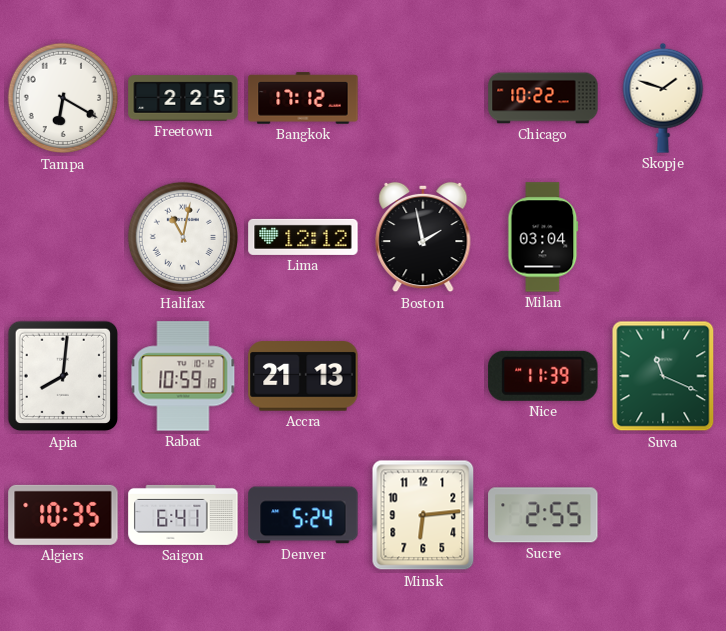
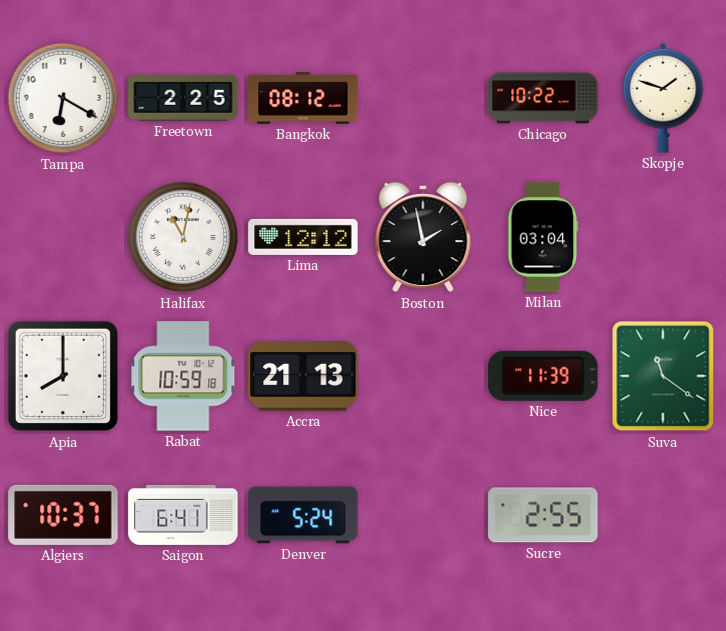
Bangkok: 17:12 -> 08:12
Apia: 8:01 -> 8:00
Suva: 11:19 -> 11:21
Algiers: 10:35 -> 10:37
Minsk: 6:14 -> none
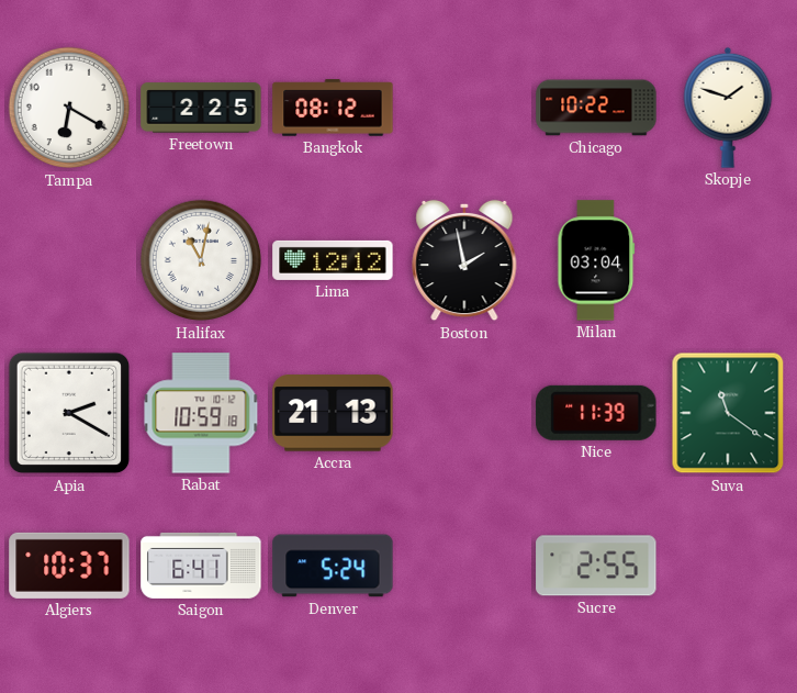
Apia: 8:00 -> 2:20
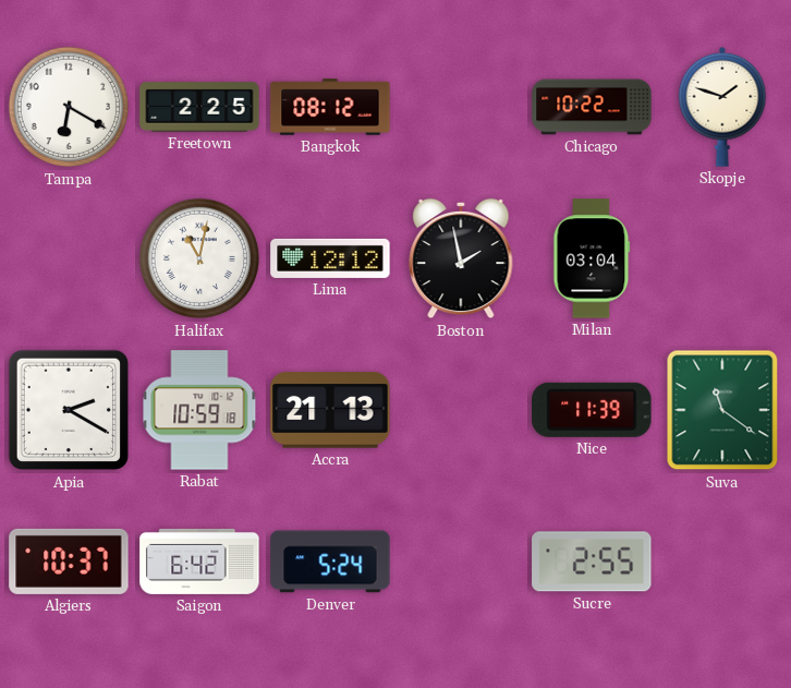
Saigon: 6:41 -> 6:42
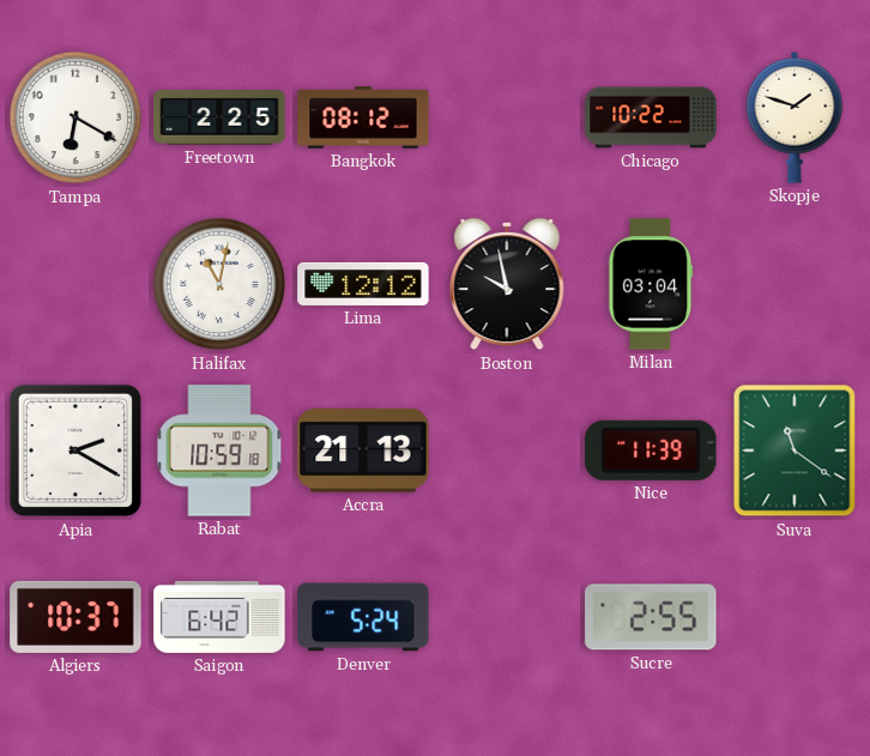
Boston: 1:58 -> 9:58
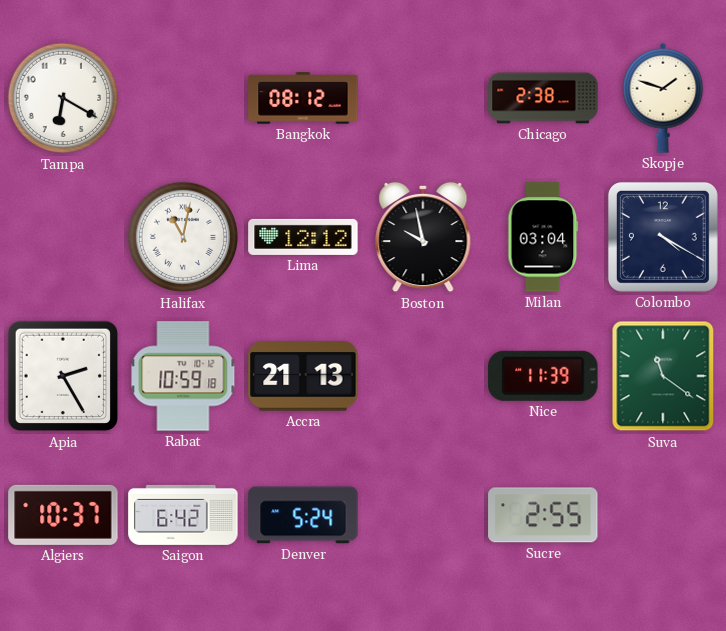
Freetown: 2:25 -> none
Chicago: 10:22 -> 2:38
Colombo: none -> 4:20
Apia: 2:20 -> 2:25
